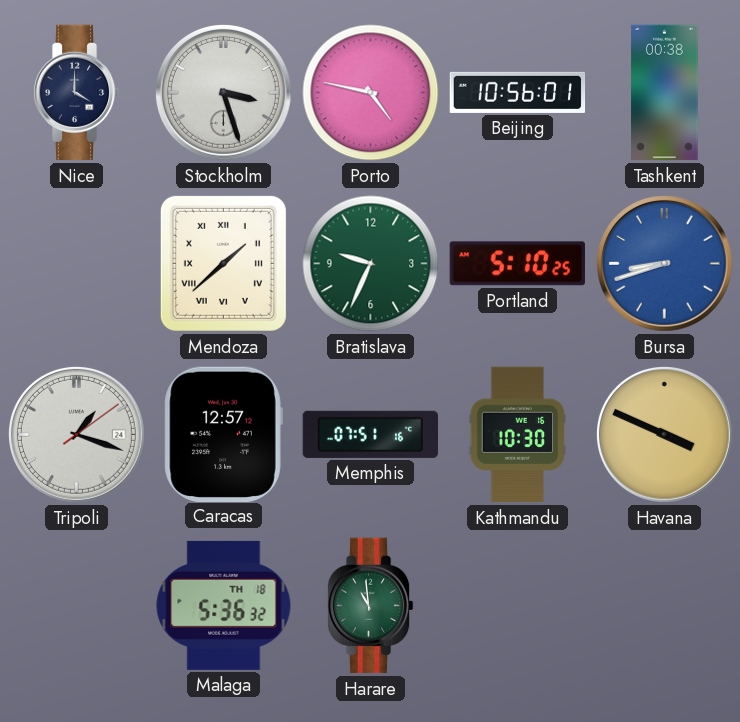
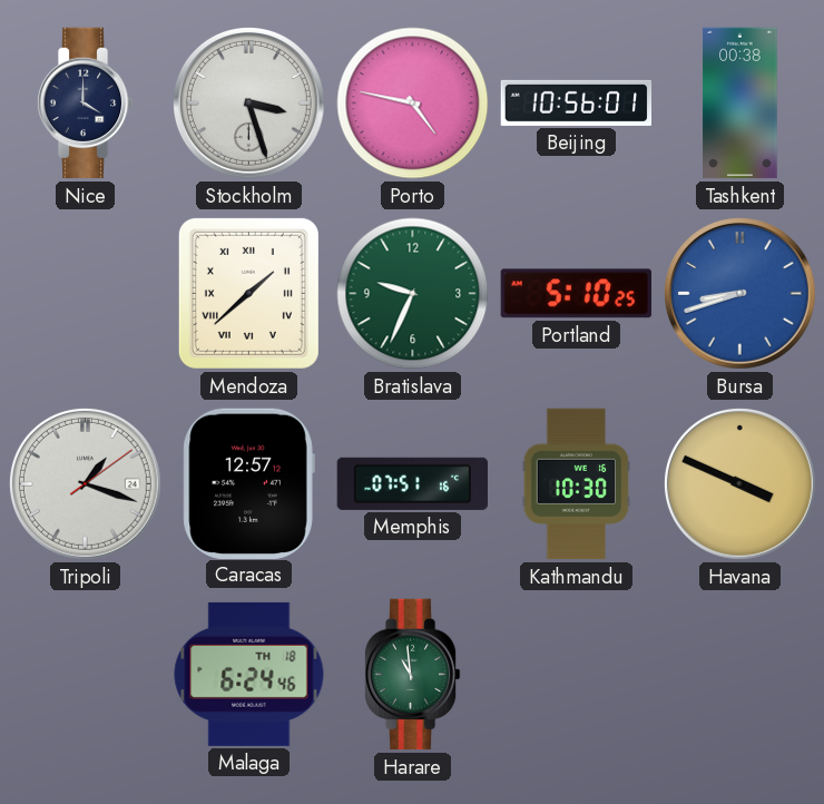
Malaga: 5:36 -> 6:24
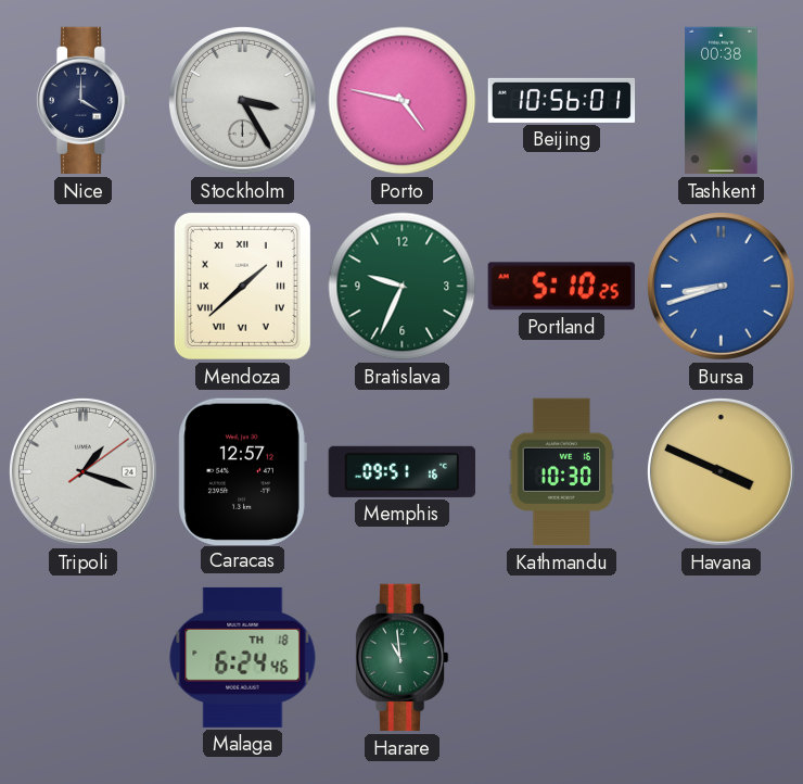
Stockholm: 3:27 -> 3:25
Memphis: 07:51 -> 09:51
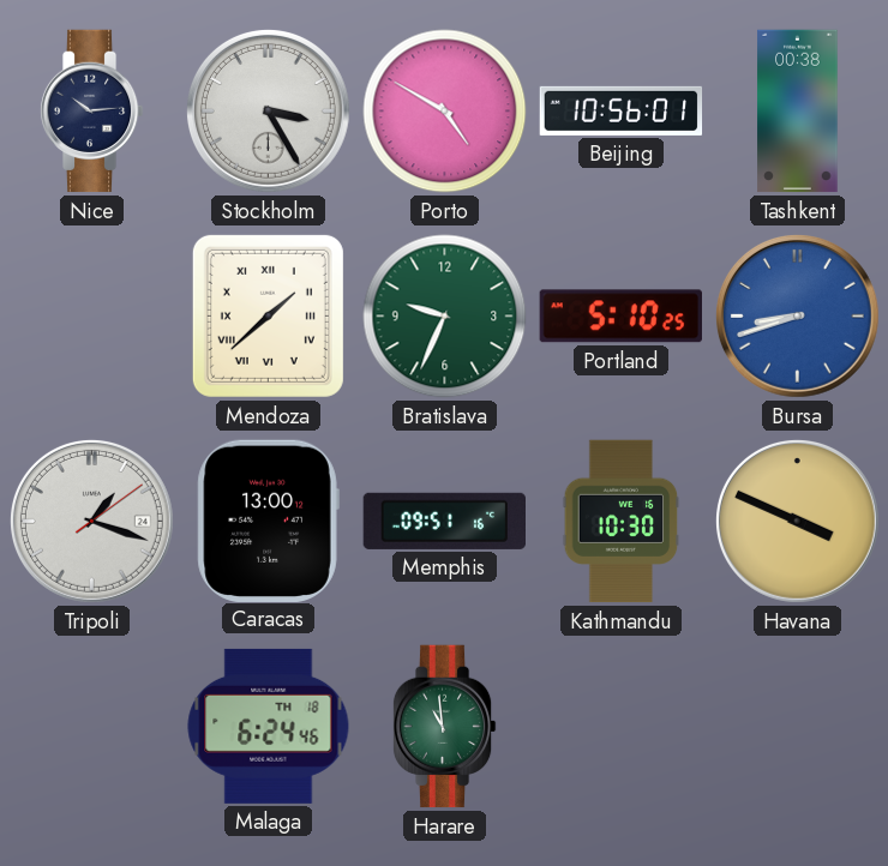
Nice: 4:00 -> 10:14
Porto: 4:47 -> 4:50
Caracas: 12:57 -> 13:00
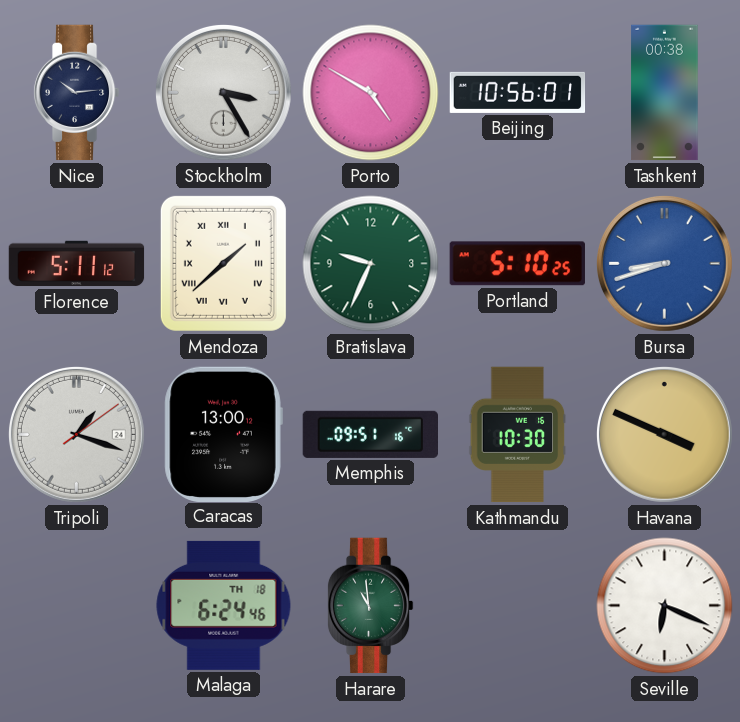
Florence: none -> 5:11
Seville: none -> 6:19
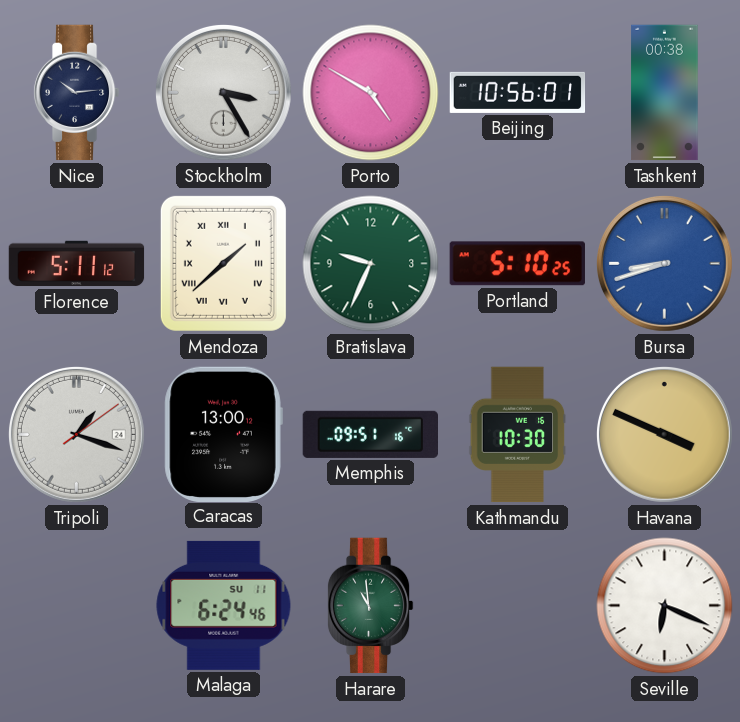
Malaga date: TH 18 -> SU 11
